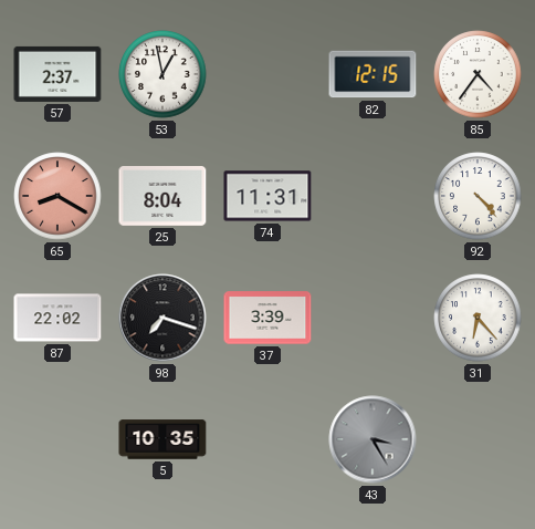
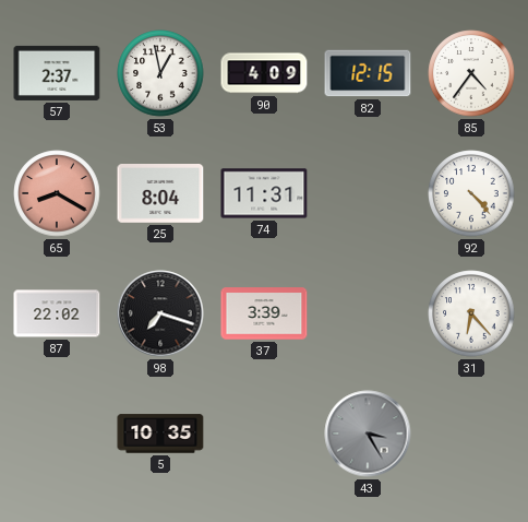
90: none -> 4:09
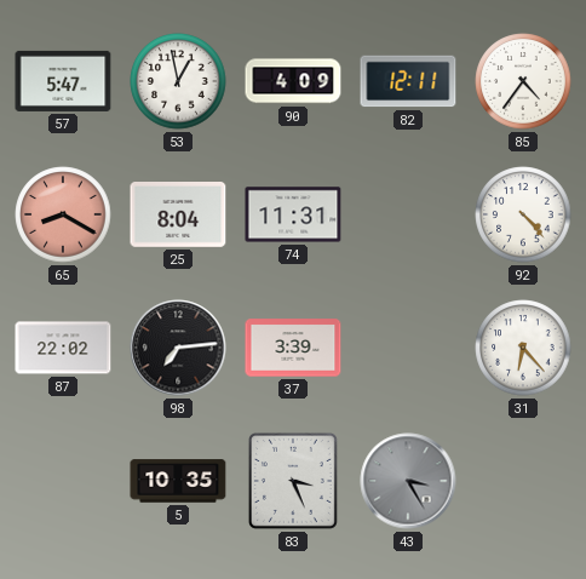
57: 2:37 -> 5:47
82: 12:15 -> 12:11
98: 7:18 -> 7:14
83: none -> 3:26
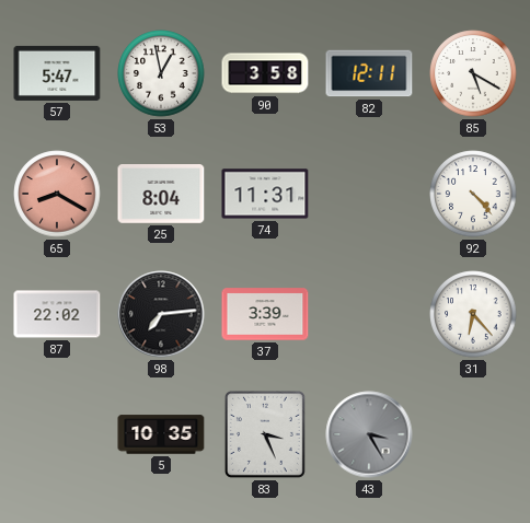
90: 4:09 -> 3:58
85: 4:36 -> 5:20
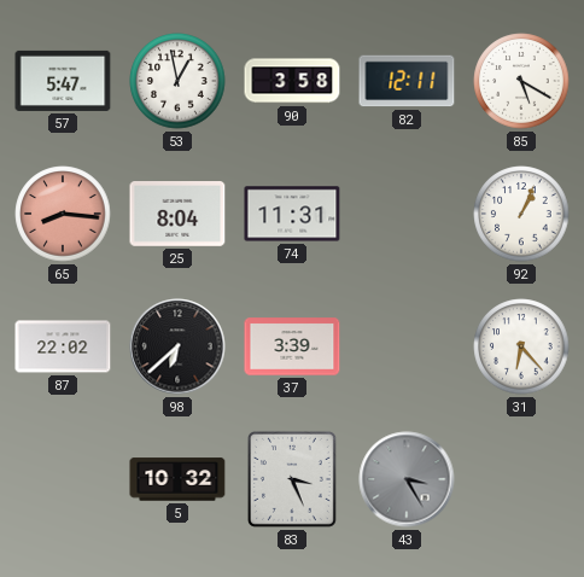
65: 8:20 -> 8:16
92: 4:23 -> 1:04
98: 7:14 -> 6:38
5: 10:35 -> 10:32
